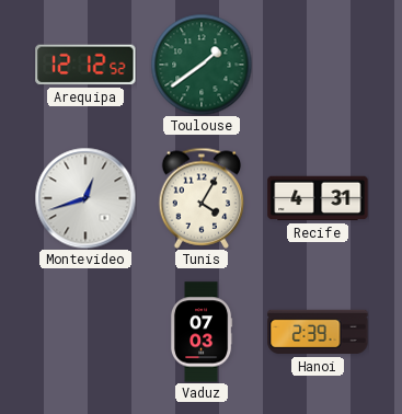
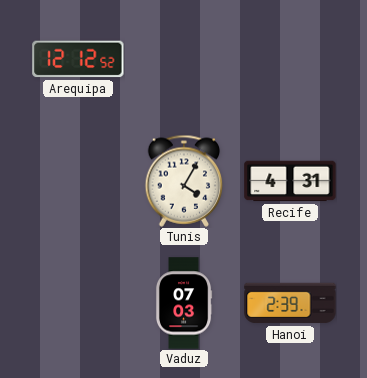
Toulouse: 1:39 -> none
Montevideo: 12:42 -> none
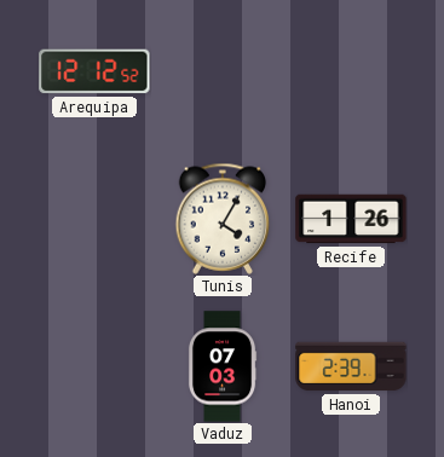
Recife: 4:31 -> 1:26
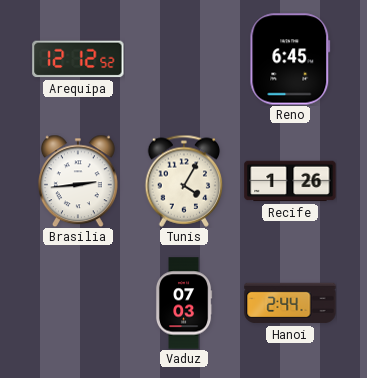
Reno: none -> 6:45
Brasilia: none -> 2:44
Hanoi: 2:39 -> 2:44
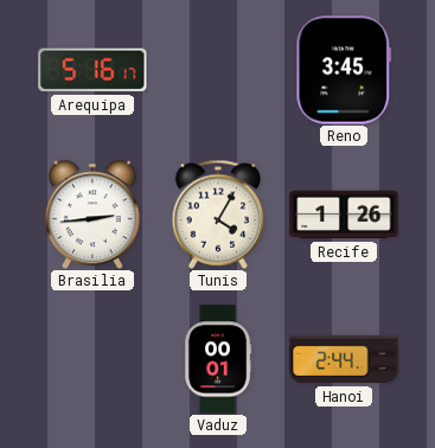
Arequipa: 12:12 -> 5:16
Reno: 6:45 -> 3:45
Vaduz: 07:03 -> 00:01
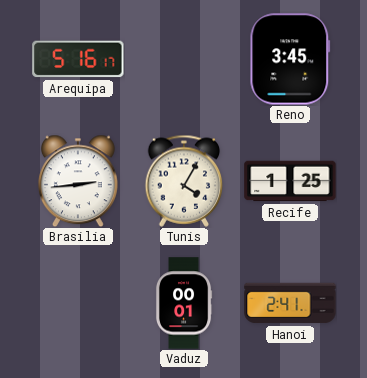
Recife: 1:26 -> 1:25
Hanoi: 2:44 -> 2:41
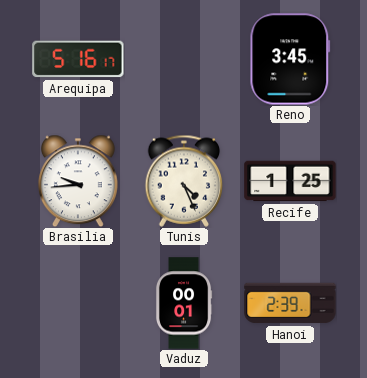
Brasilia: 2:44 -> 9:44
Tunis: 4:05 -> 4:26
Hanoi: 2:41 -> 2:39
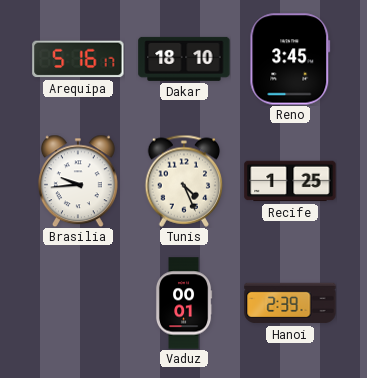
Dakar: none -> 18:10
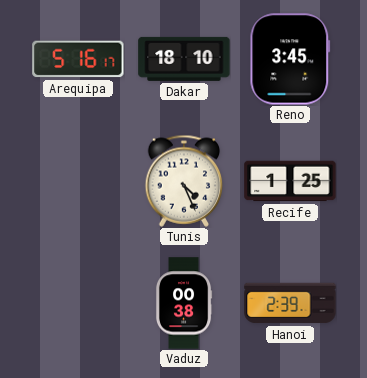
Brasilia: 9:44 -> none
Vaduz: 00:01 -> 00:38
